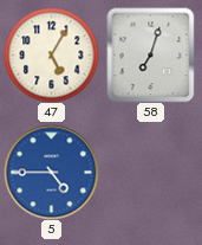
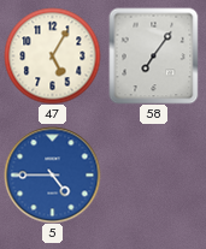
58: 7:03 -> 7:06
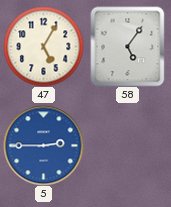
58: 7:06 -> 5:06
5: 4:45 -> 2:45
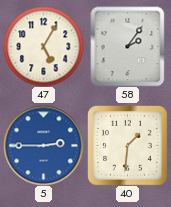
58: 5:06 -> 2:06
40: none -> 1:31
